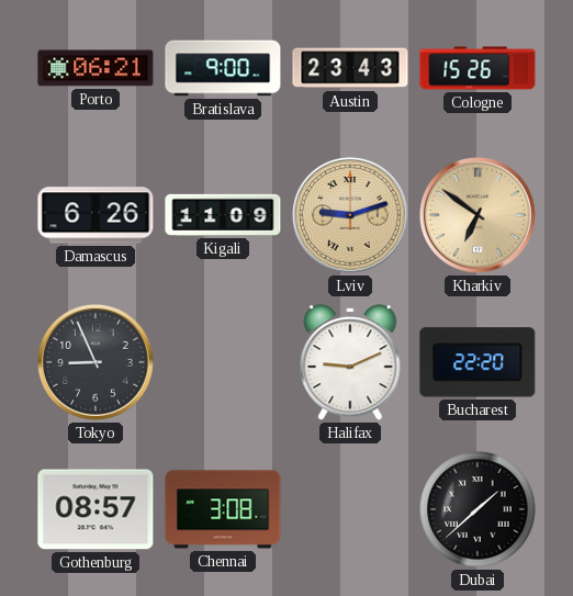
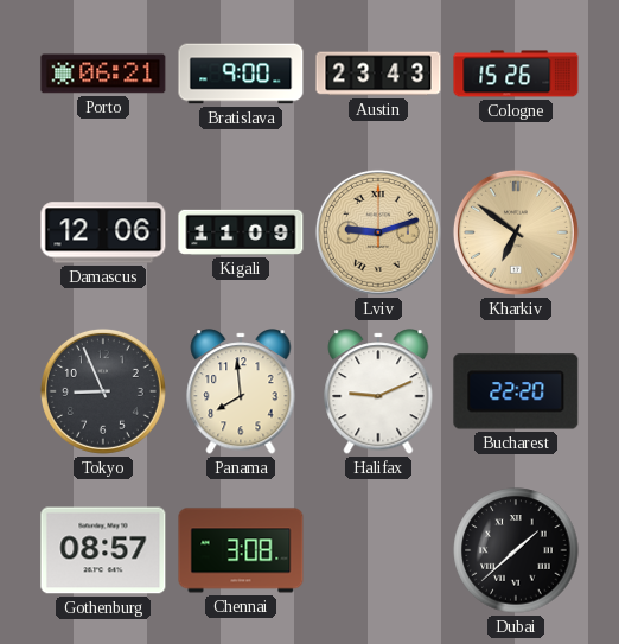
Damascus: 6:26 -> 12:06
Panama: none -> 7:59
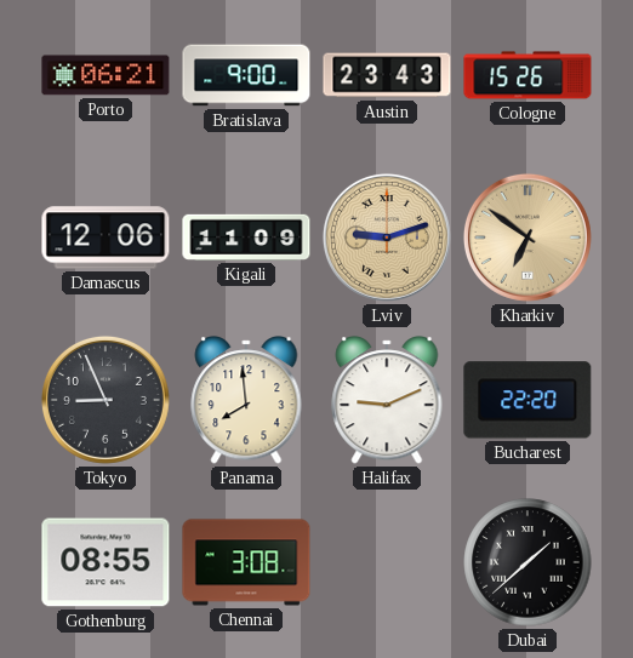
Gothenburg: 08:57 -> 08:55
